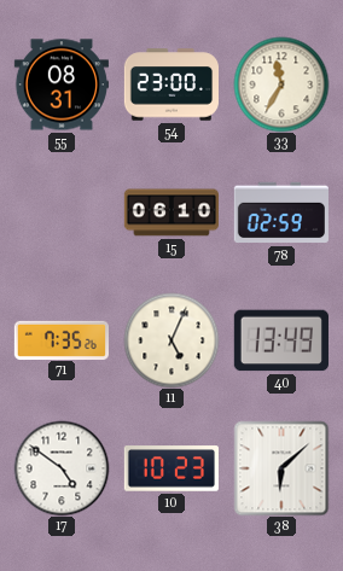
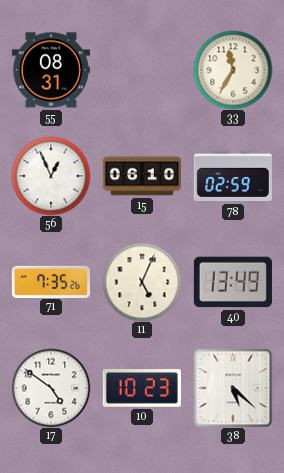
54: 23:00 -> none
56: none -> 12:56
38: 6:08 -> 5:22
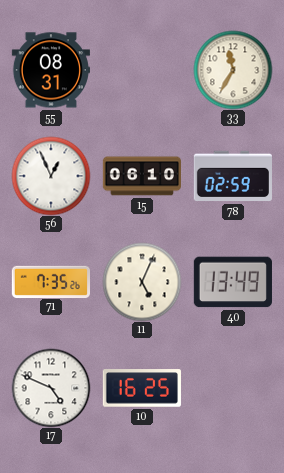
17: 4:51 -> 4:49
10: 10:23 -> 16:25
38: 5:22 -> none
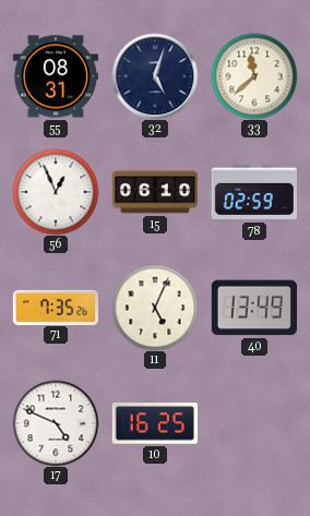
32: none -> 5:03
33: 11:35 -> 11:38
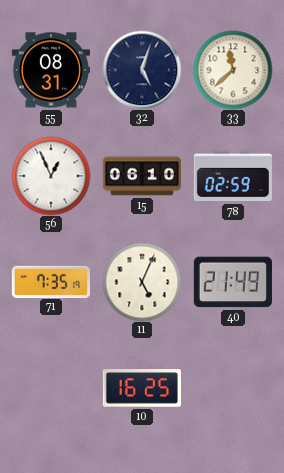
71: 7:35:26 -> 7:35:19
40: 13:49 -> 21:49
17: 4:49 -> none
